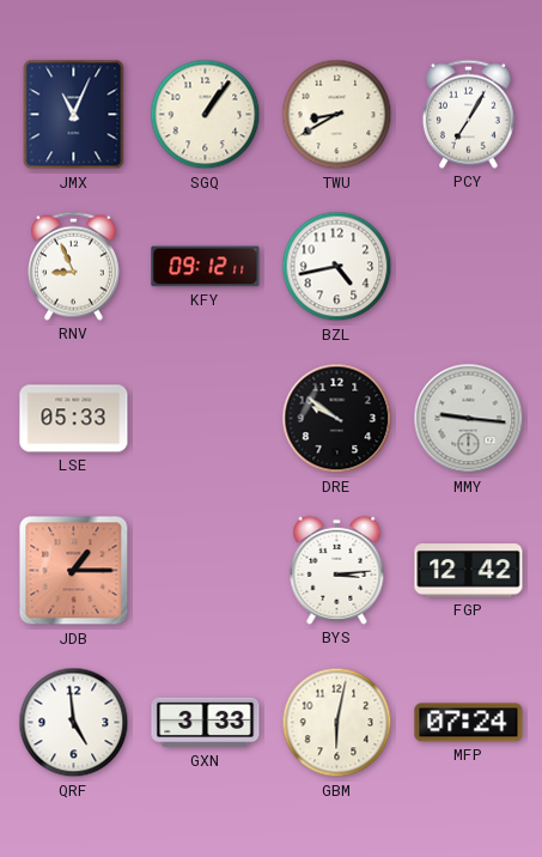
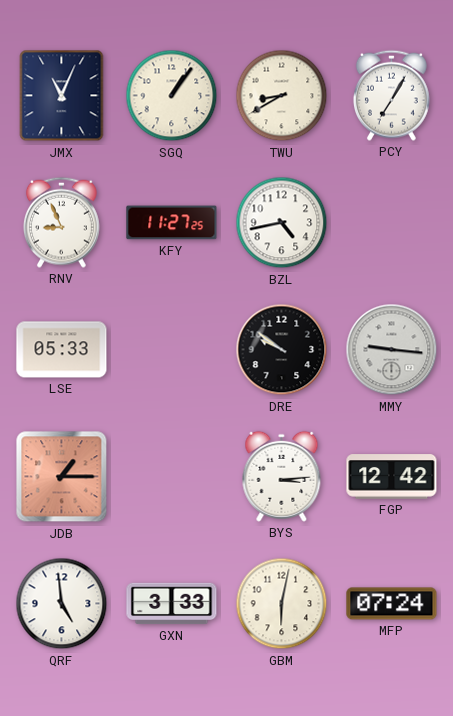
KFY: 09:12 -> 11:27
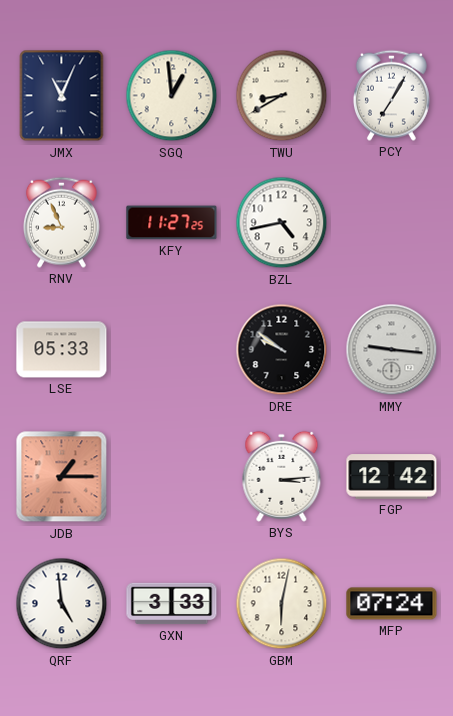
SGQ: 1:06 -> 12:59
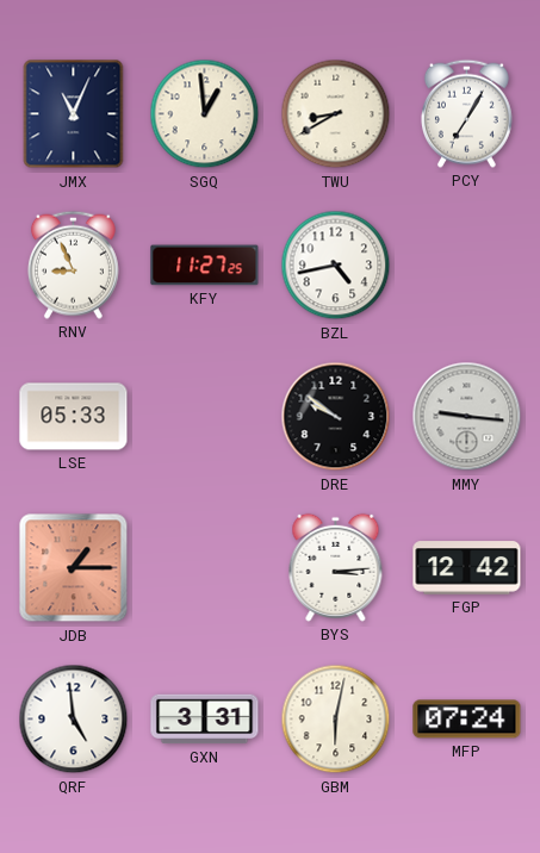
GXN: 3:33 -> 3:31
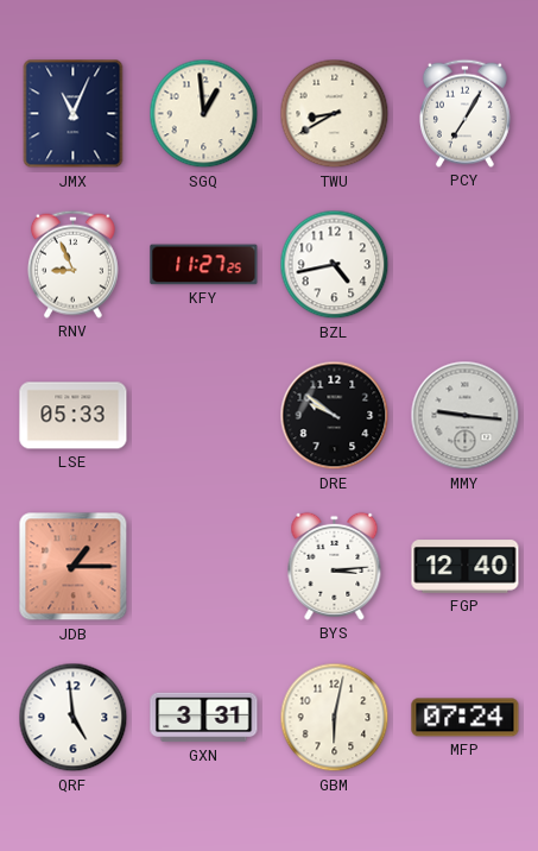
FGP: 12:42 -> 12:40
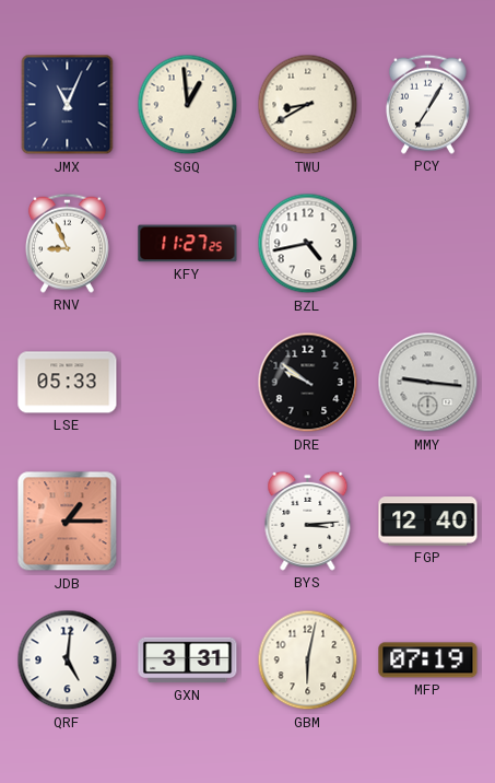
QRF: 4:59 -> 5:01
MFP: 07:24 -> 07:19
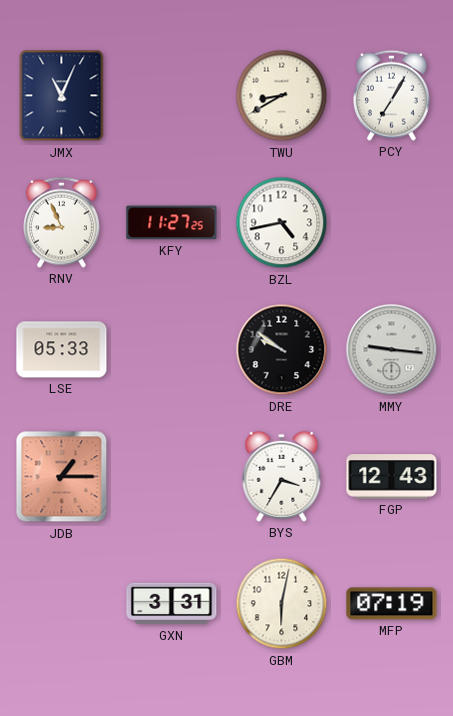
SGQ: 12:59 -> none
BYS: 3:14 -> 3:35
FGP: 12:40 -> 12:43
QRF: 5:01 -> none
